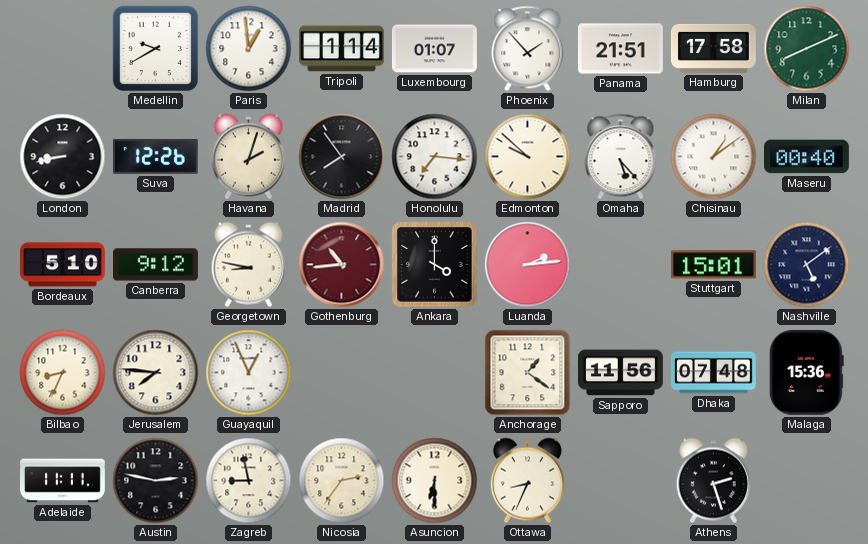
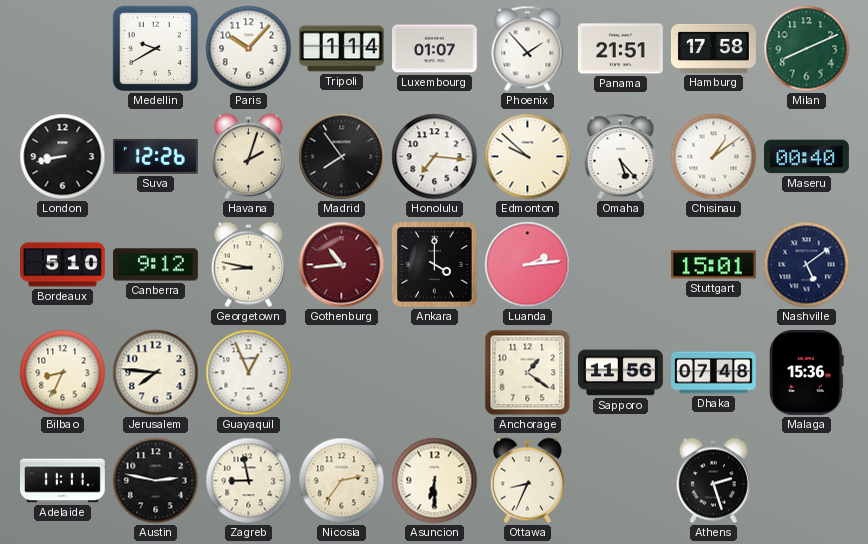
Paris: 12:59 -> 10:07
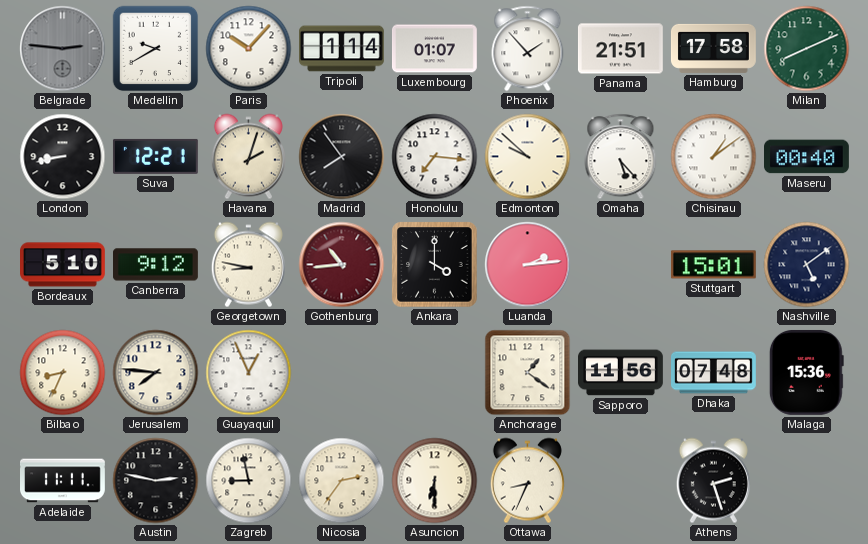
Belgrade: none -> 2:46
Suva: 12:26 -> 12:21
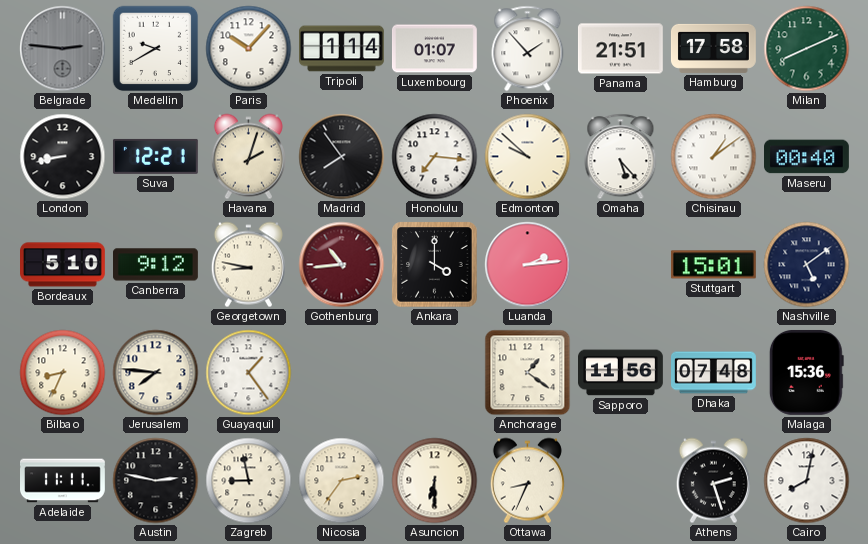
Guayaquil: 12:56 -> 1:24
Cairo: none -> 8:02
